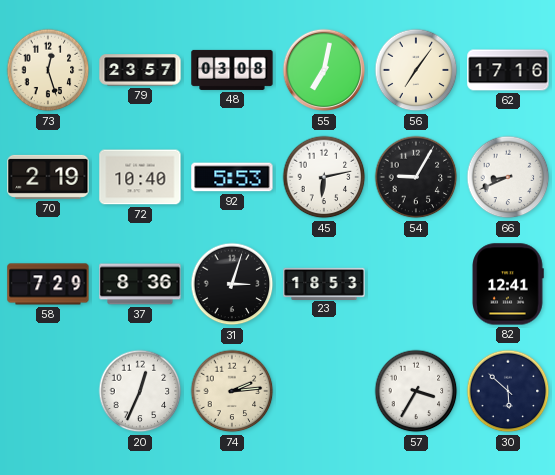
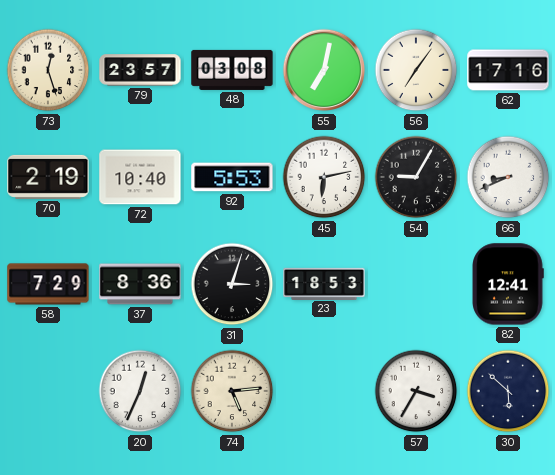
74: 2:14 -> 5:14
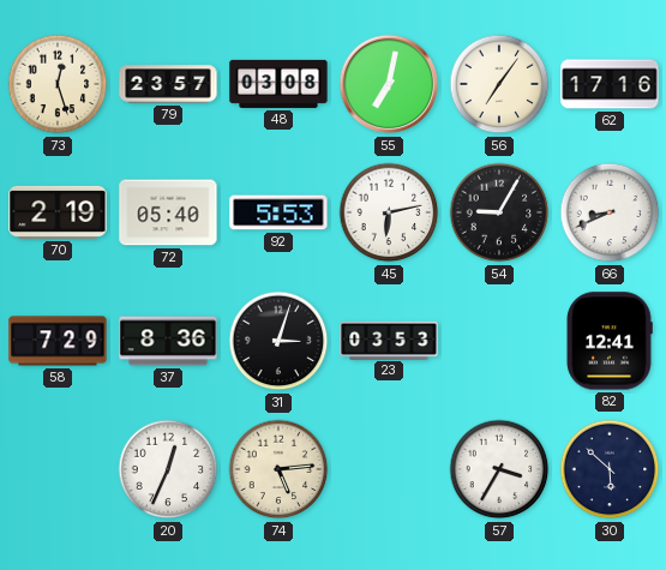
72: 10:40 -> 05:40
23: 18:53 -> 03:53
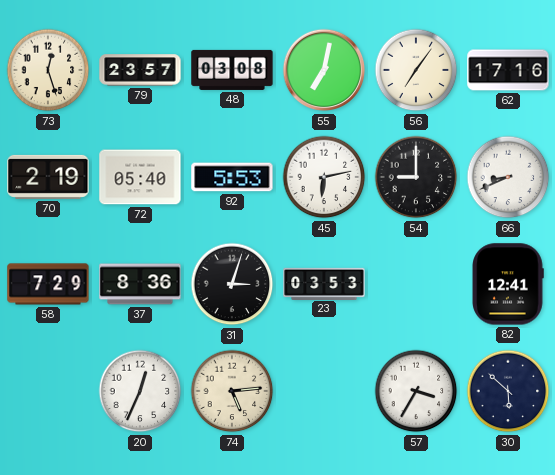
54: 9:05 -> 9:00
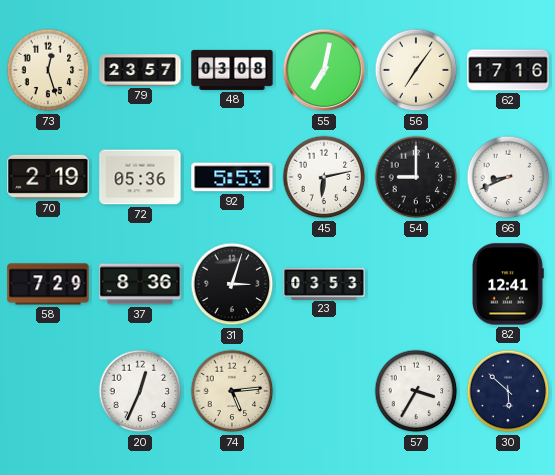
72: 05:40 -> 05:36
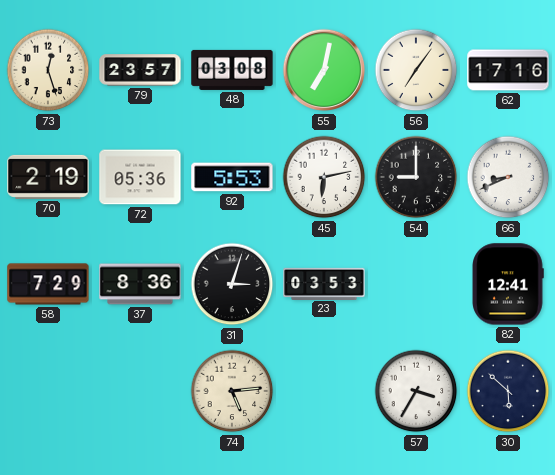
20: 12:34 -> none
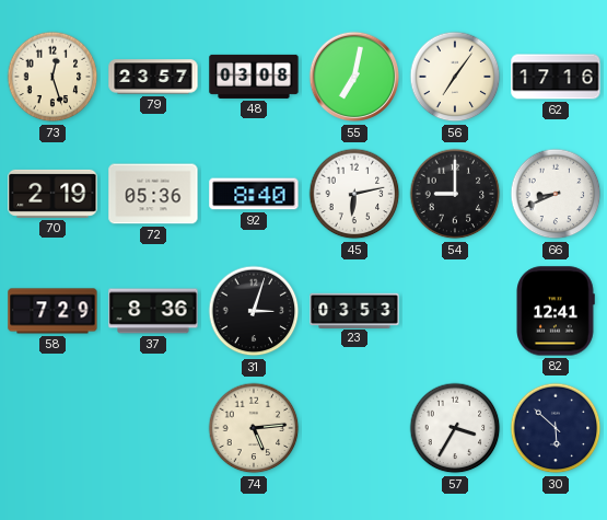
92: 5:53 -> 8:40
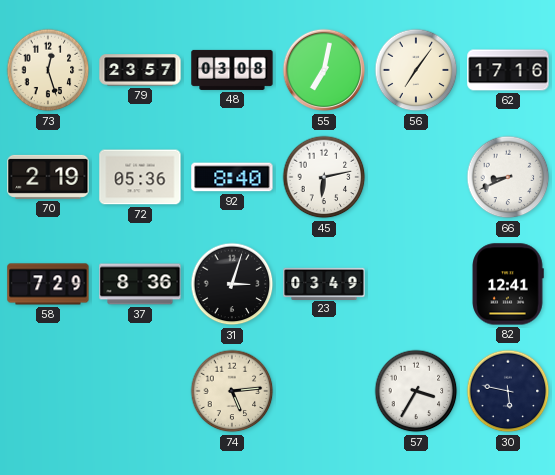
54: 9:00 -> none
23: 03:53 -> 03:49
30: 5:52 -> 5:47
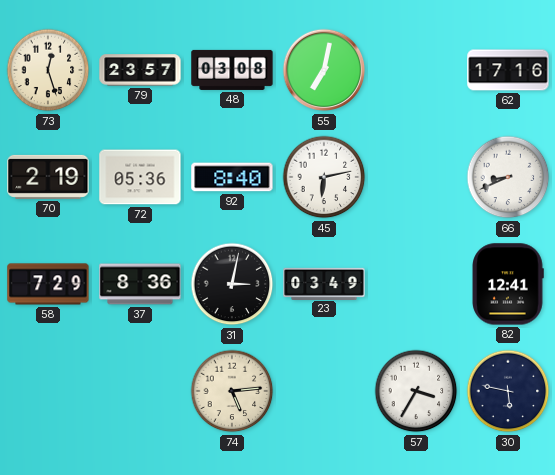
56: 7:06 -> none
31: 3:03 -> 3:02
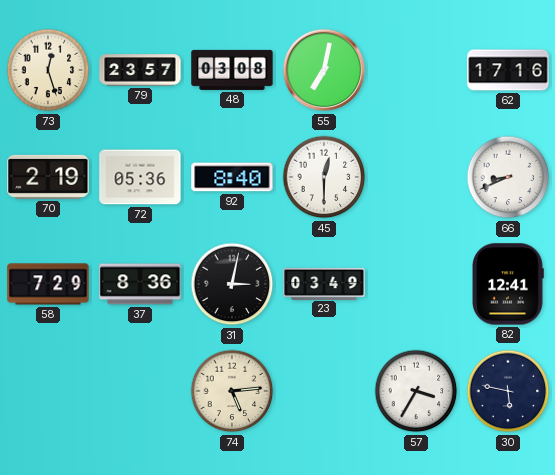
45: 6:13 -> 12:30
